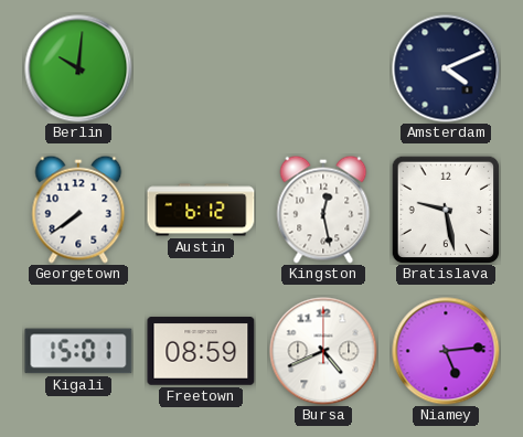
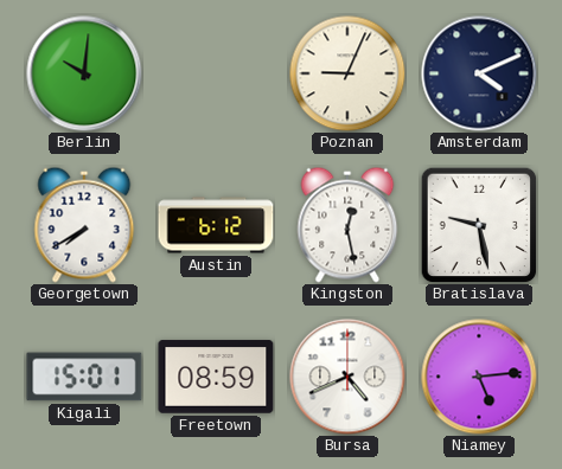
Poznan: none -> 9:04
Georgetown: 7:39 -> 7:40
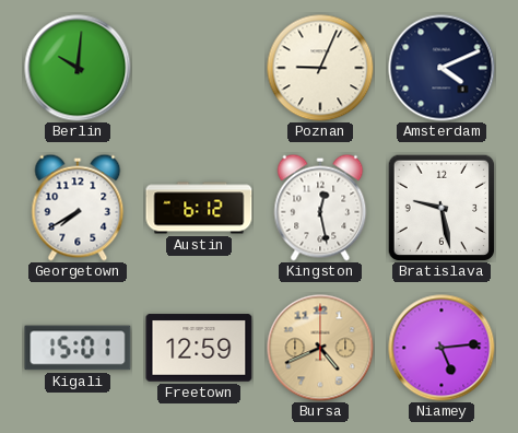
Freetown: 08:59 -> 12:59
Bursa dial: white -> champagne
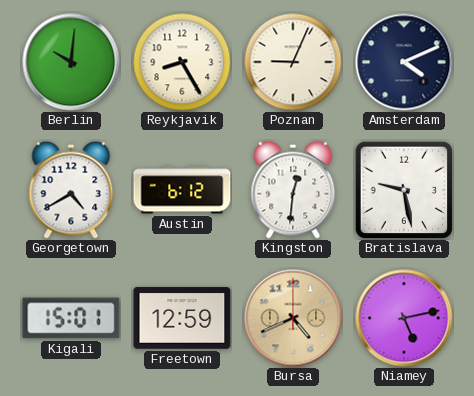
Reykjavik: none -> 8:25
Georgetown: 7:40 -> 4:40
Kingston: 12:28 -> 12:31
Niamey: 5:14 -> 5:13
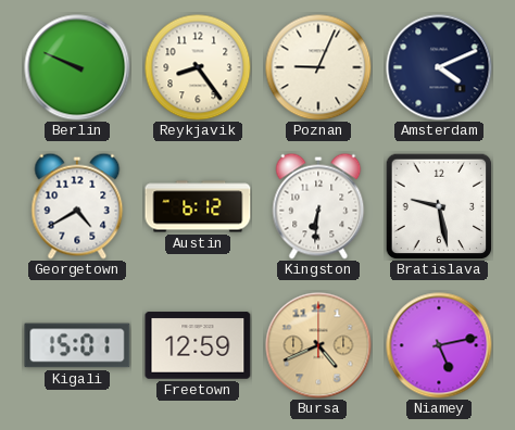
Berlin: 10:01 -> 9:49
Reykjavik: 8:25 -> 8:24
Kingston: 12:31 -> 6:31
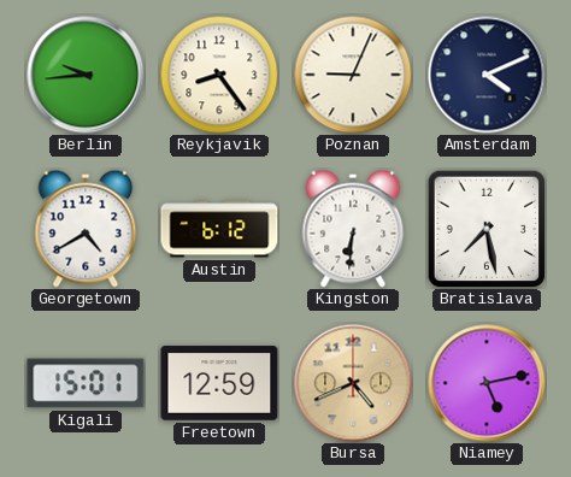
Berlin: 9:49 -> 9:44
Bratislava: 9:28 -> 7:28
